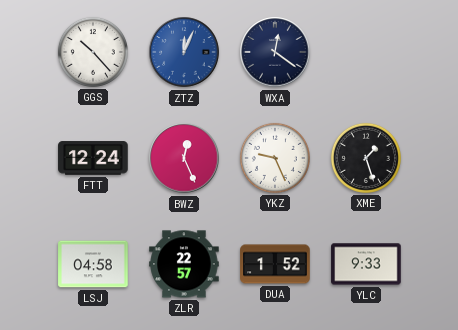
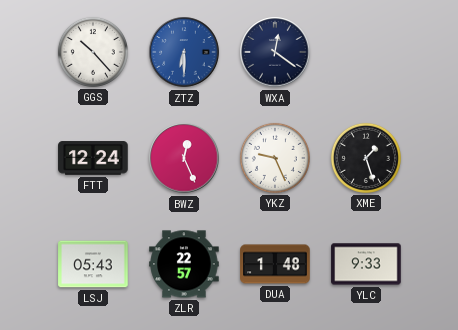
ZTZ: 12:04 -> 6:30
LSJ: 04:58 -> 05:43
DUA: 1:52 -> 1:48
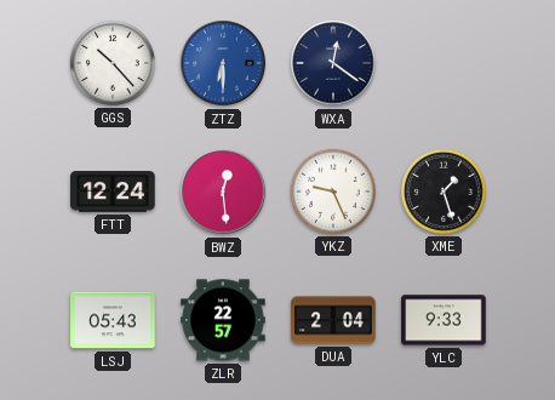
BWZ: 12:26 -> 12:29
DUA: 1:48 -> 2:04
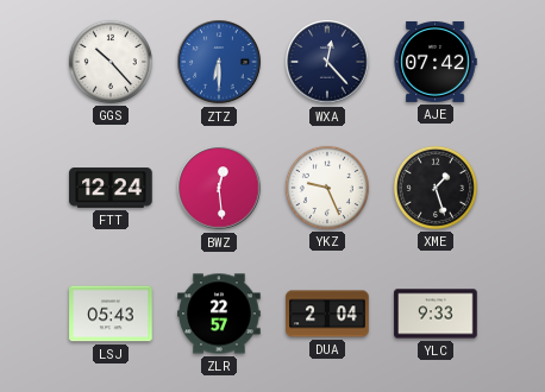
WXA: 12:21 -> 12:23
AJE: none -> 07:42
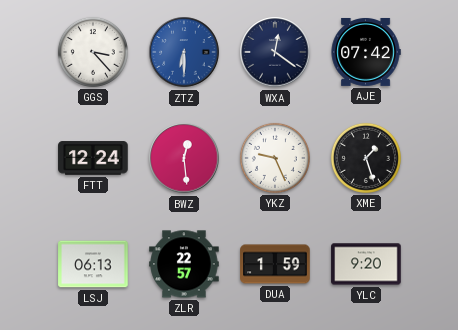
GGS: 10:23 -> 3:23
WXA: 12:23 -> 12:21
LSJ: 05:43 -> 06:13
DUA: 2:04 -> 1:59
YLC: 9:33 -> 9:20
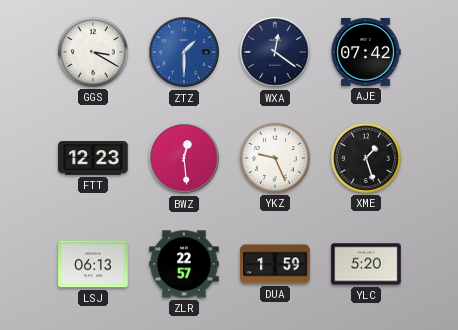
GGS: 3:23 -> 3:20
ZTZ: 6:30 -> 1:30
FTT: 12:24 -> 12:23
YLC: 9:20 -> 5:20
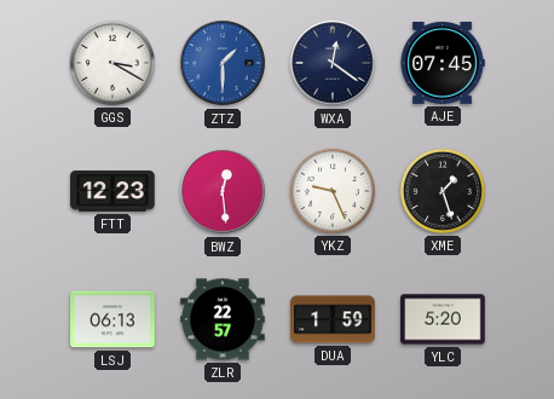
AJE: 07:42 -> 07:45
